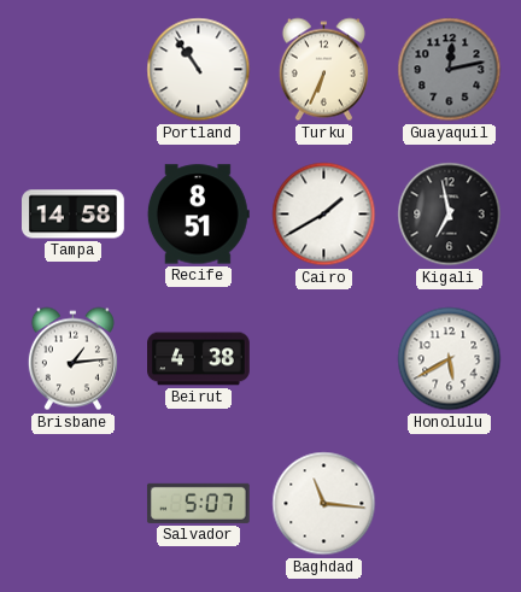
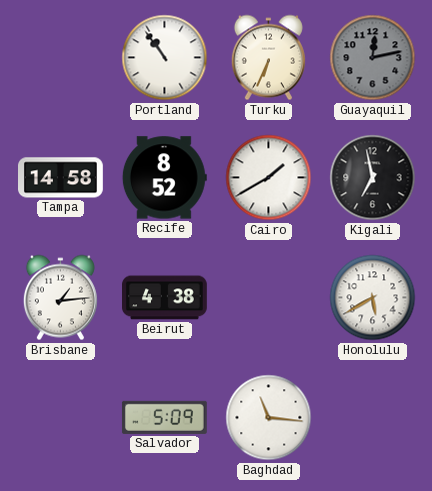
Recife: 8:51 -> 8:52
Salvador: 5:07 -> 5:09
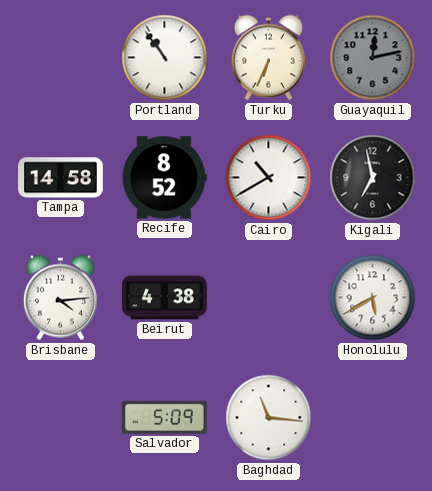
Cairo: 1:40 -> 10:40
Brisbane: 1:14 -> 4:14
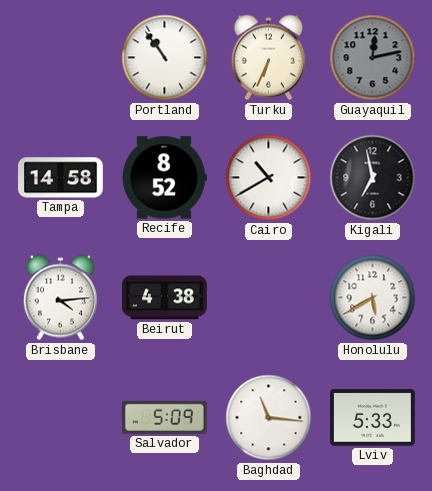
Lviv: none -> 5:33
